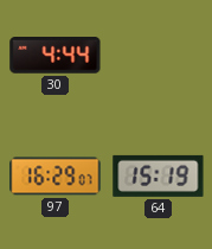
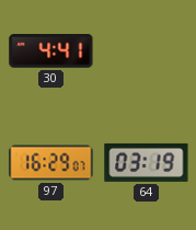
30: 4:44 -> 4:41
64: 15:19 -> 03:19
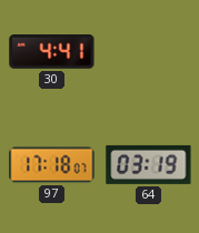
97: 16:29 -> 17:18
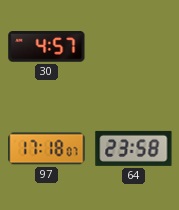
30: 4:41 -> 4:57
64: 03:19 -> 23:58
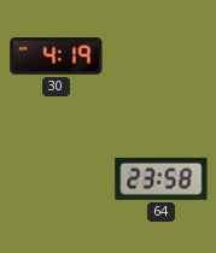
30: 4:57 -> 4:19
97: 17:18 -> none
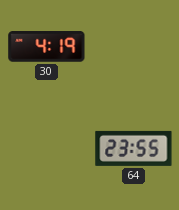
64: 23:58 -> 23:55
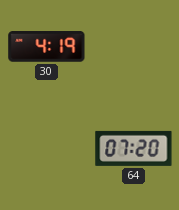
64: 23:55 -> 07:20
